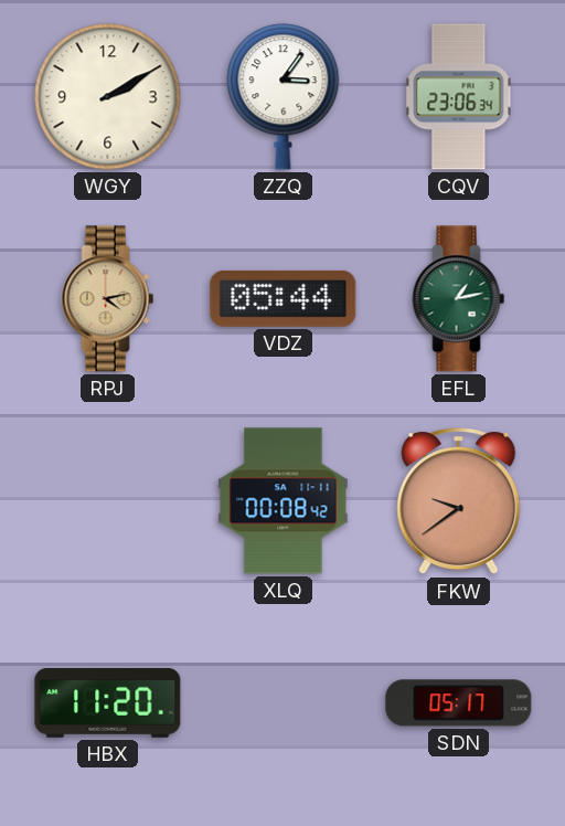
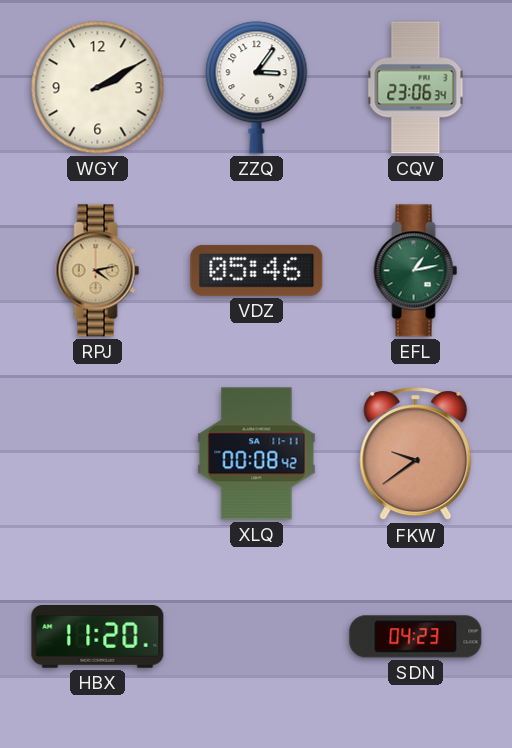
VDZ: 05:44 -> 05:46
SDN: 05:17 -> 04:23
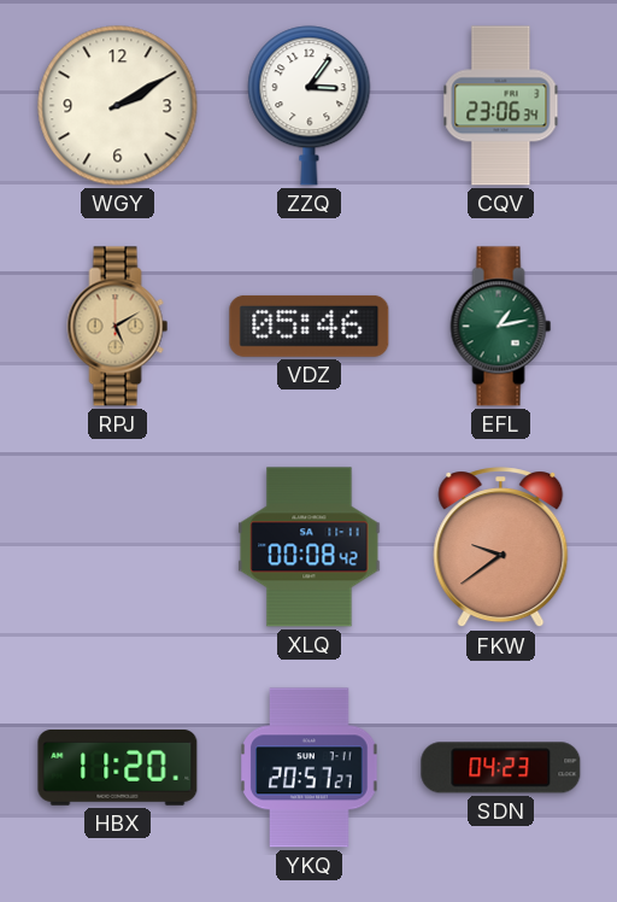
RPJ: 4:13 -> 5:10
YKQ: none -> 20:57
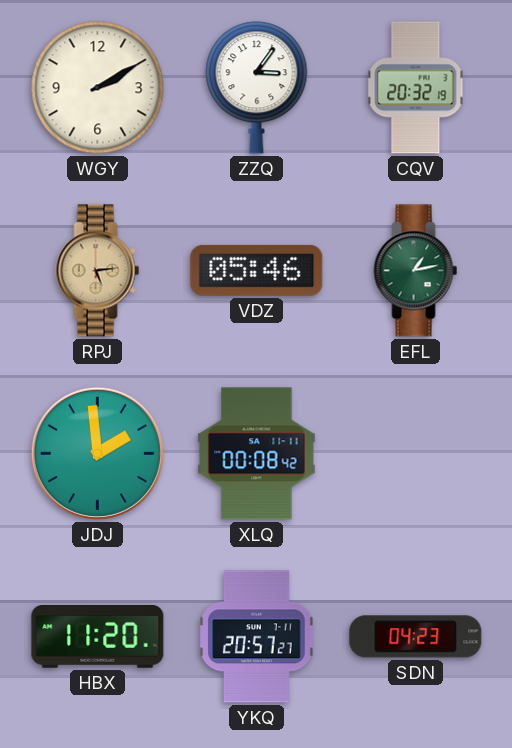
CQV: 23:06 -> 20:32
RPJ: 5:10 -> 5:14
JDJ: none -> 1:59
FKW: 9:39 -> none
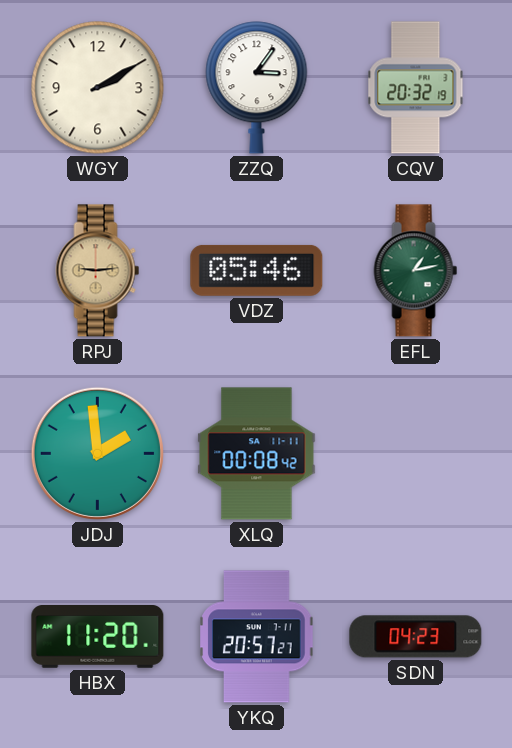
RPJ: 5:14 -> 9:14
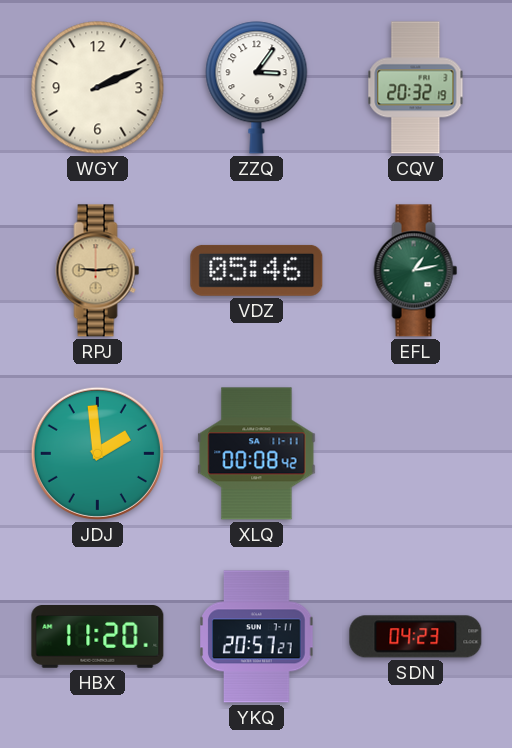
WGY: 2:10 -> 2:11
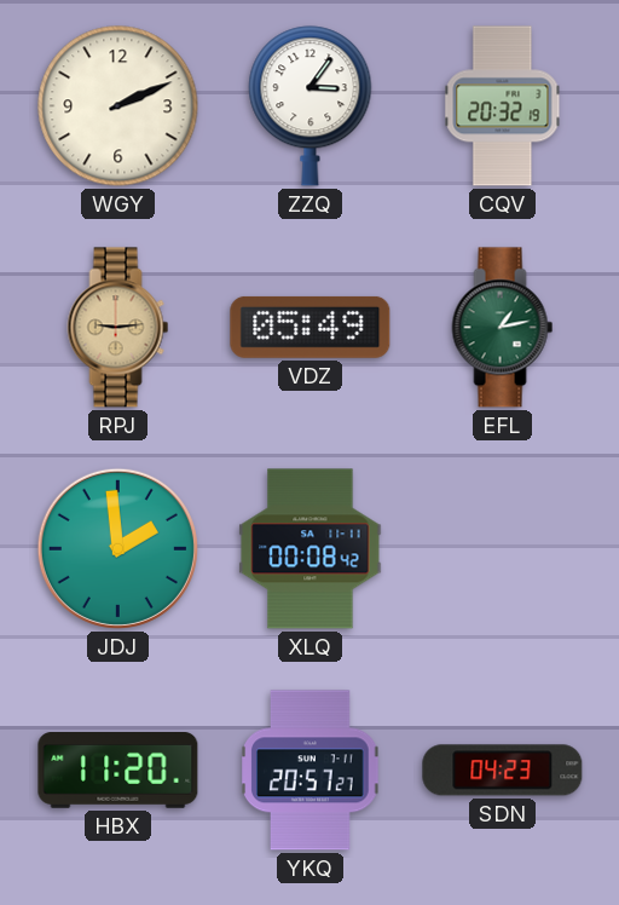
VDZ: 05:46 -> 05:49
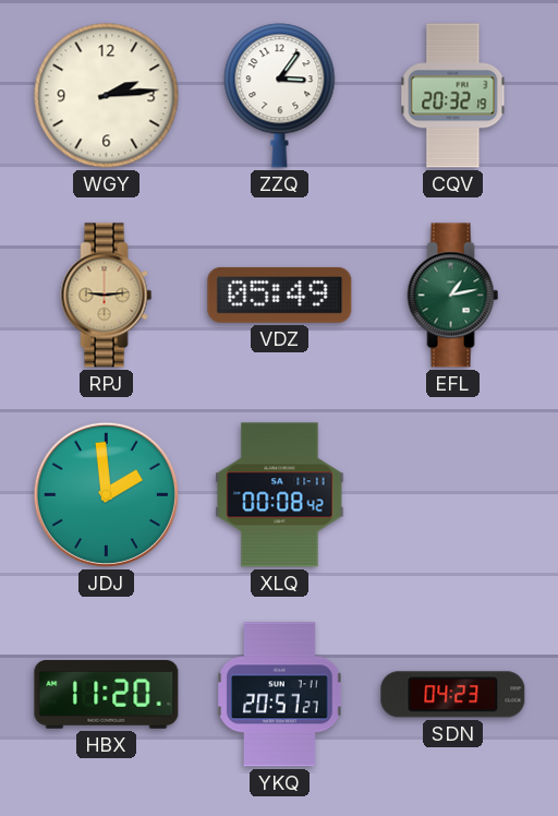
WGY: 2:11 -> 2:14
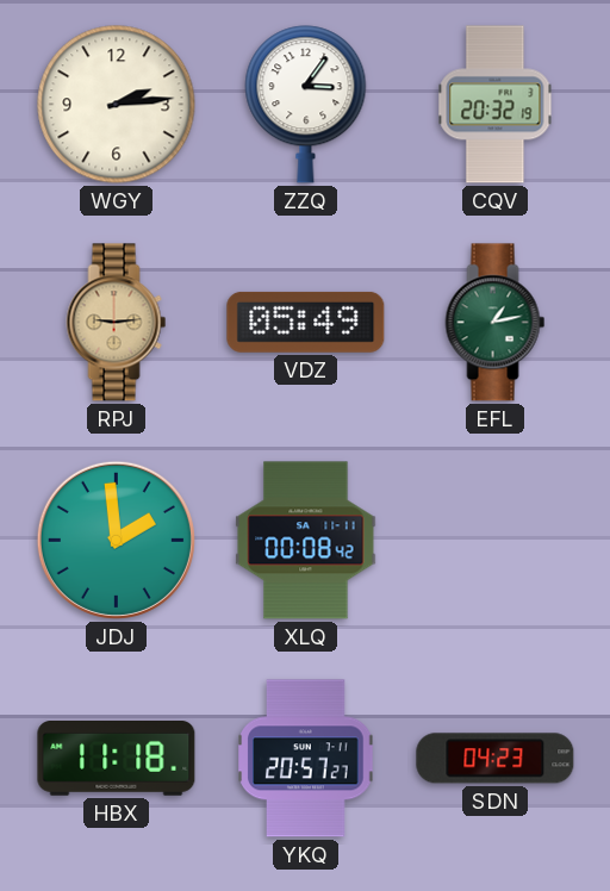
HBX: 11:20 -> 11:18
